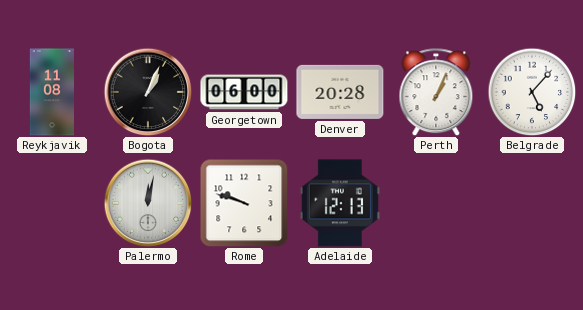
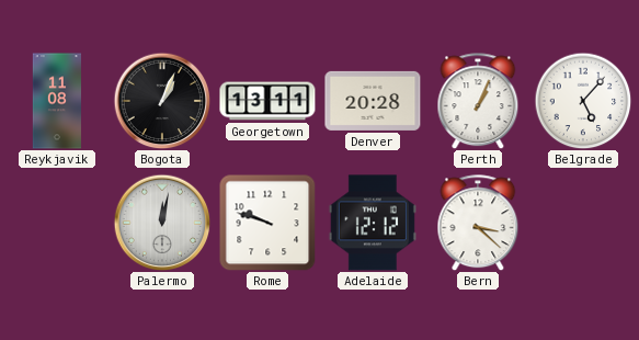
Georgetown: 06:00 -> 13:11
Adelaide: 12:13 -> 12:12
Bern: none -> 3:22
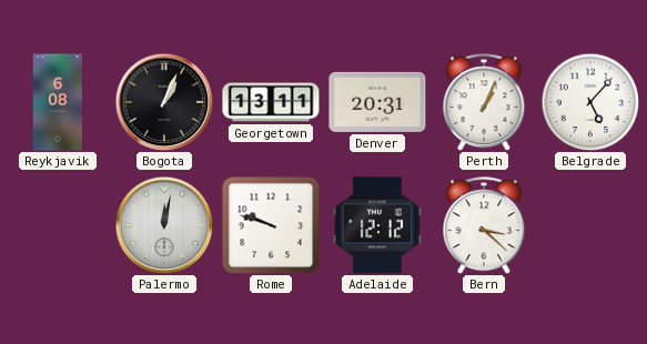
Reykjavik: 11:08 -> 6:08
Denver: 20:28 -> 20:31
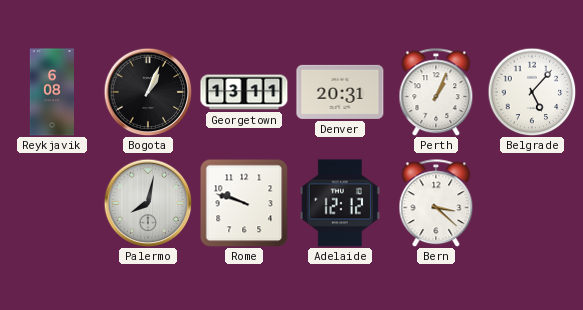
Palermo: 12:02 -> 8:02
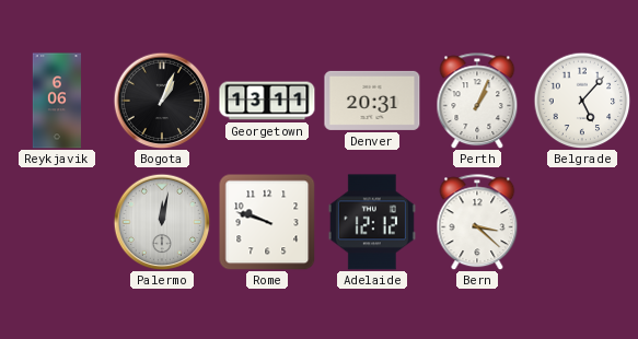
Reykjavik: 6:08 -> 6:06
Palermo: 8:02 -> 12:02
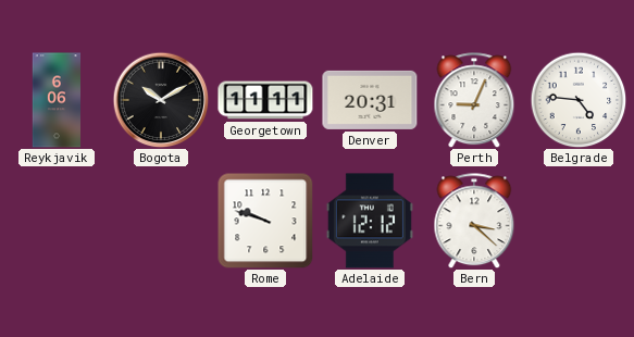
Bogota: 1:04 -> 10:10
Georgetown: 13:11 -> 11:11
Perth: 1:04 -> 9:04
Belgrade: 5:07 -> 4:46
Palermo: 12:02 -> none
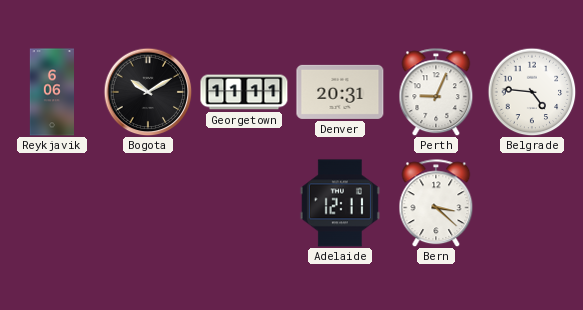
Rome: 9:48 -> none
Adelaide: 12:12 -> 12:11
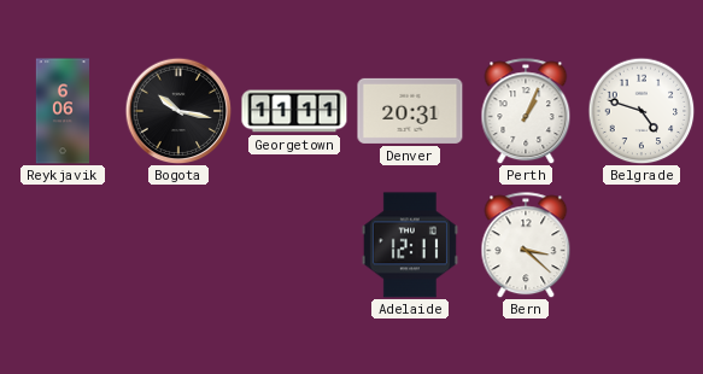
Bogota: 10:10 -> 10:17
Perth: 9:04 -> 1:04
Belgrade: 4:46 -> 4:48
